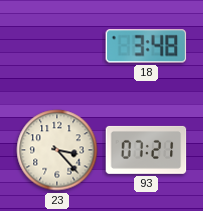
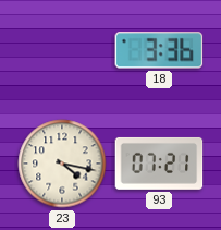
18: 3:48 -> 3:36
23: 3:23 -> 4:17
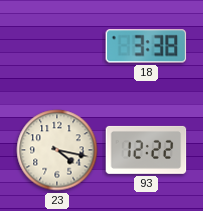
18: 3:36 -> 3:38
93: 07:21 -> 12:22
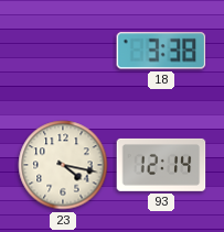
93: 12:22 -> 12:14
